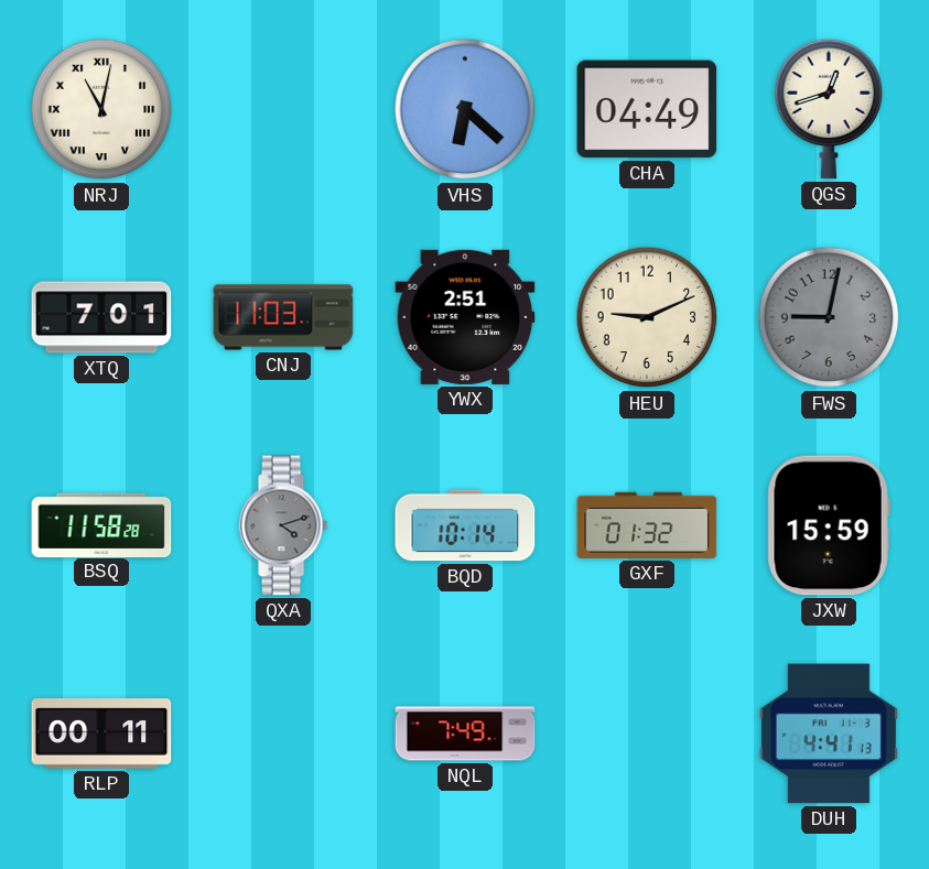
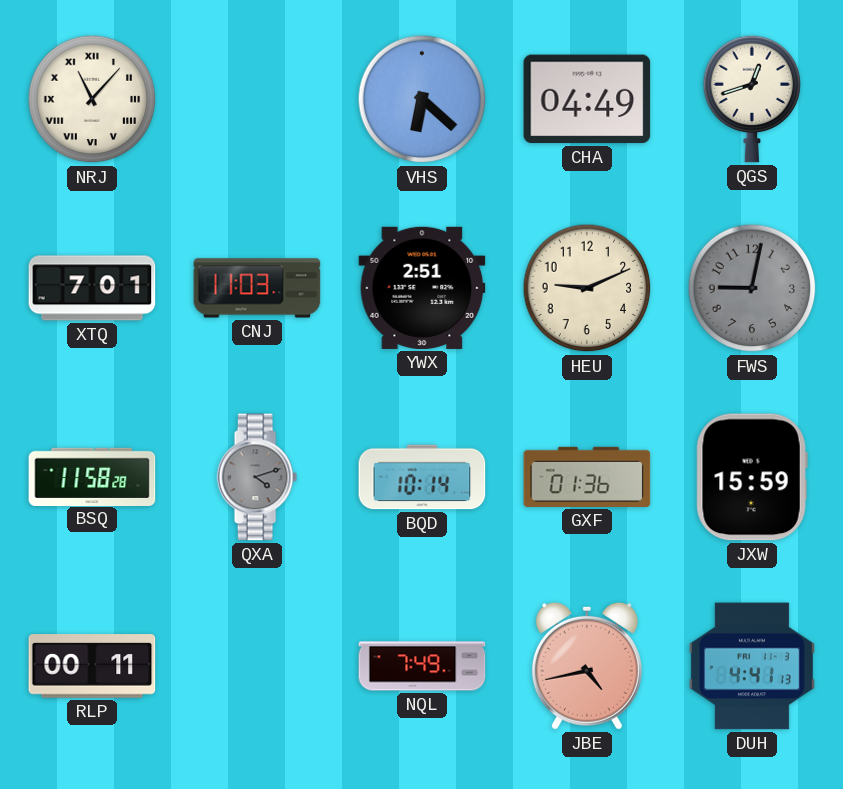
NRJ: 11:02 -> 11:07
GXF: 01:32 -> 01:36
JBE: none -> 4:43
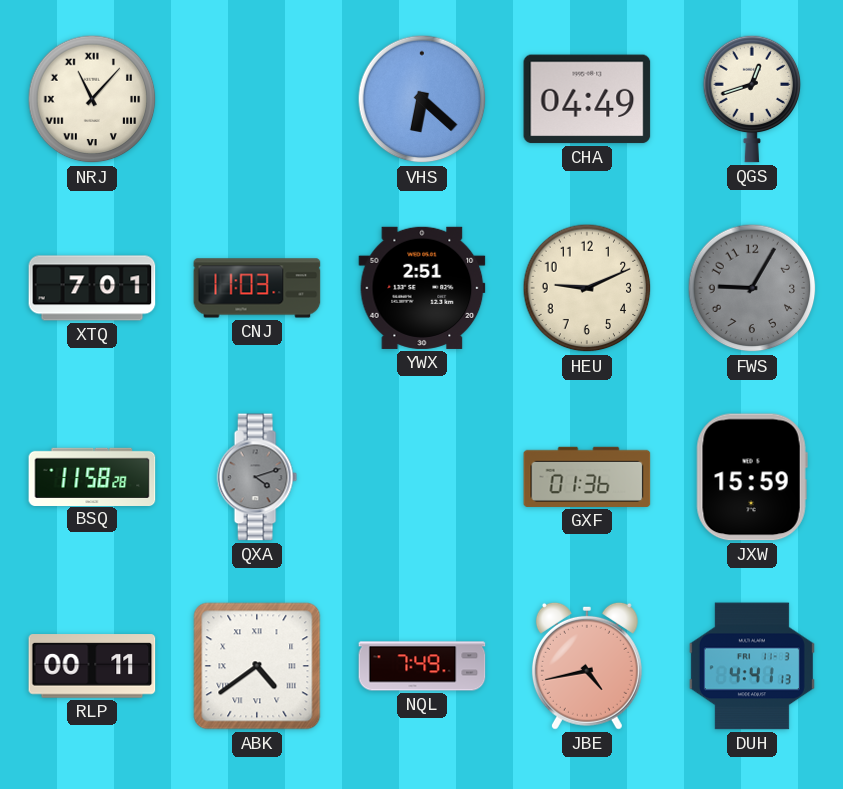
FWS: 9:02 -> 9:05
BQD: 10:14 -> none
ABK: none -> 4:39
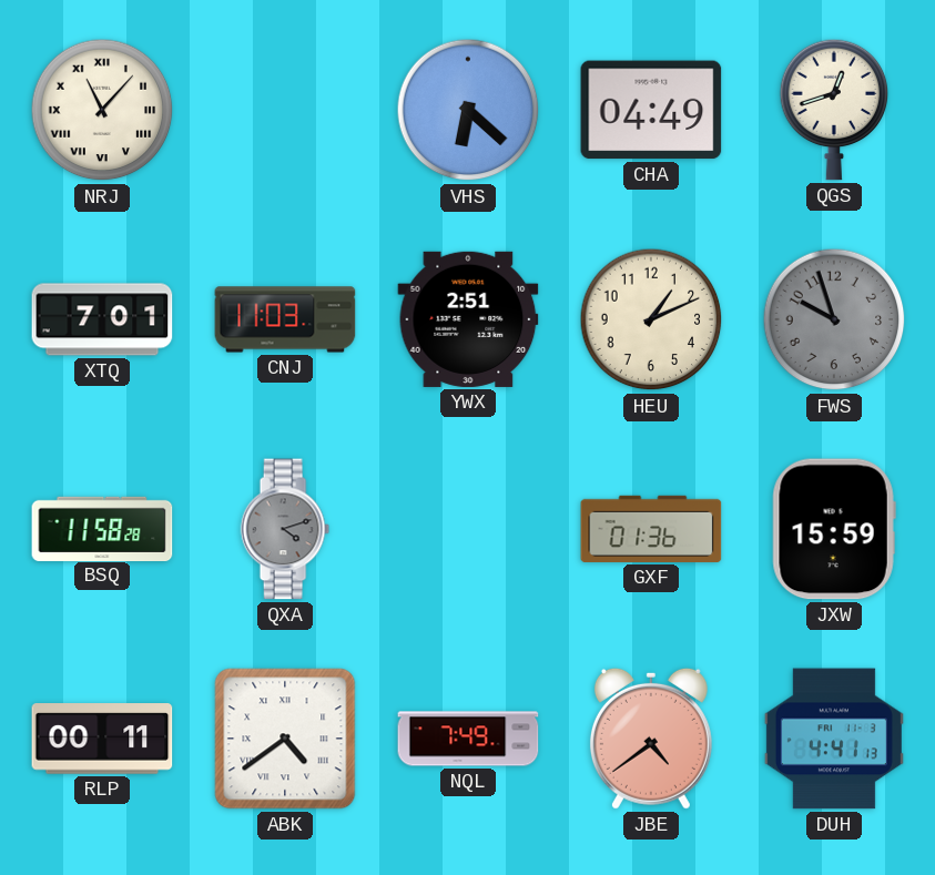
HEU: 9:11 -> 1:11
FWS: 9:05 -> 9:57
JBE: 4:43 -> 4:39
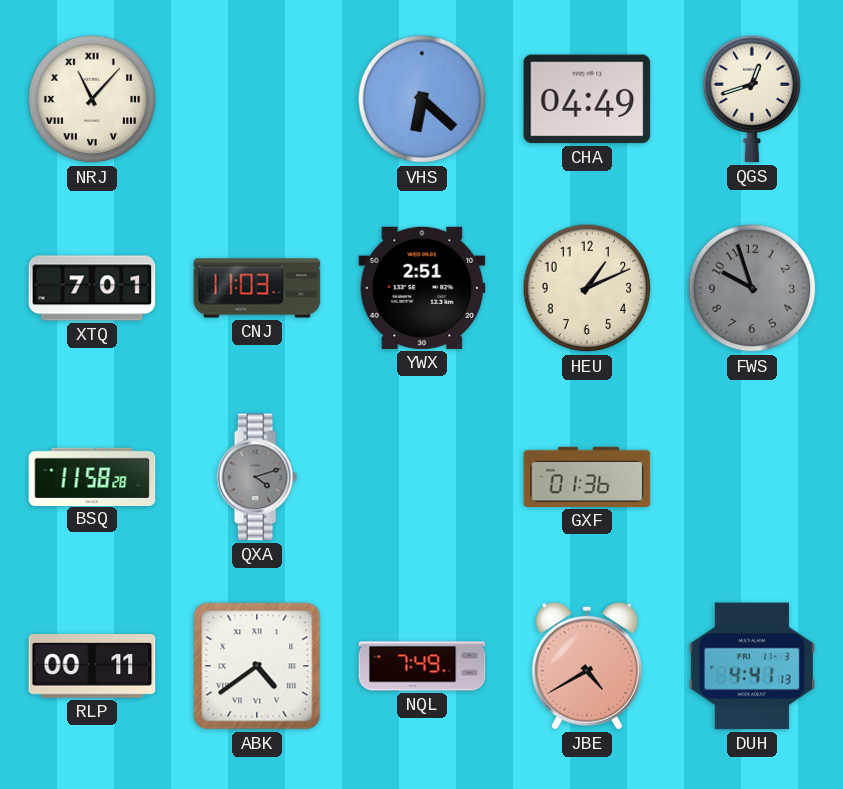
JXW: 15:59 -> none
JBE: 4:39 -> 4:40
